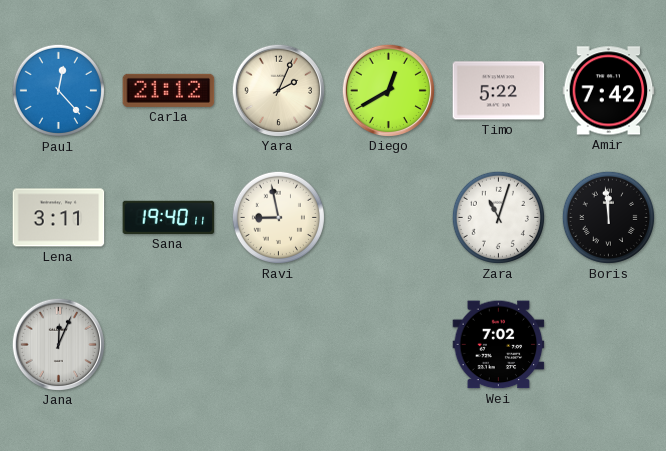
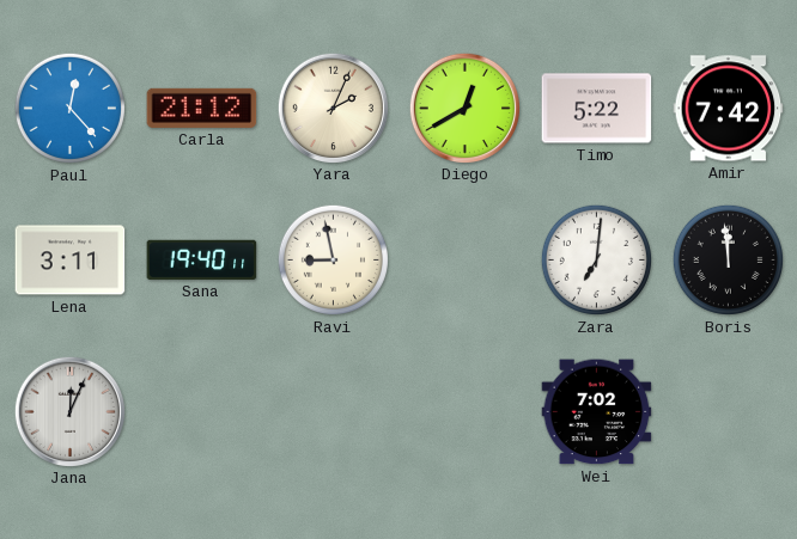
Zara: 11:03 -> 7:01
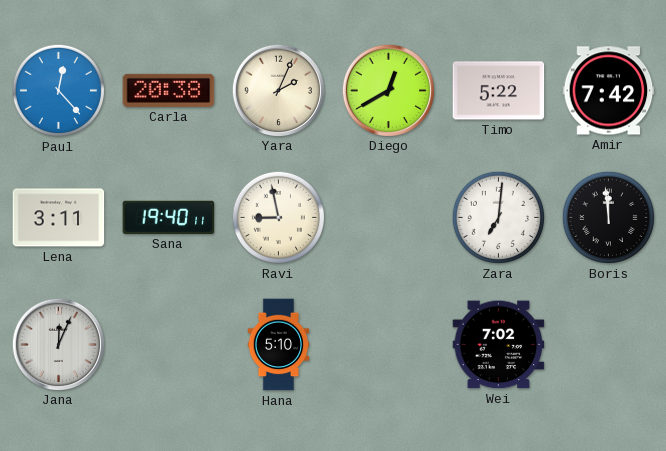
Carla: 21:12 -> 20:38
Hana: none -> 5:10
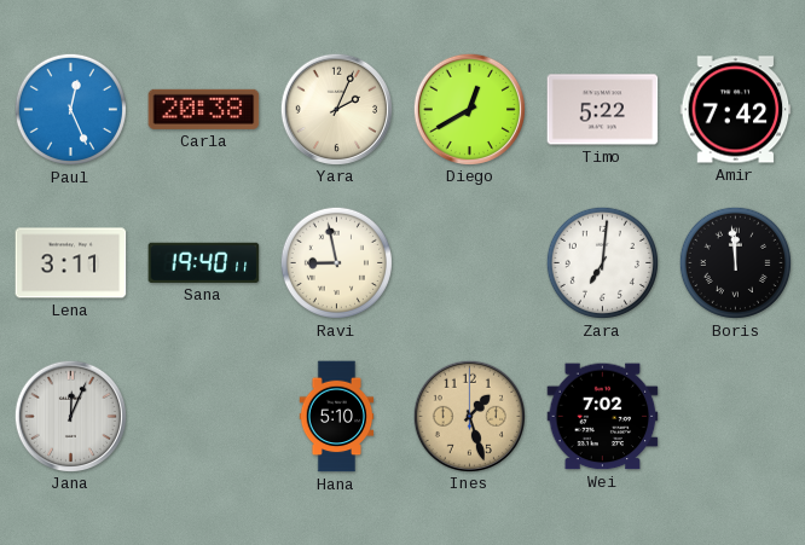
Paul: 12:23 -> 12:26
Ines: none -> 1:27
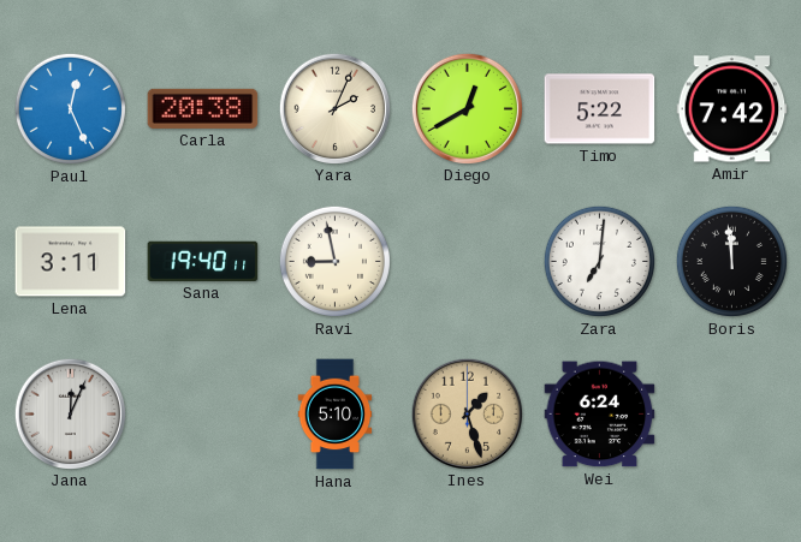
Wei: 7:02 -> 6:24
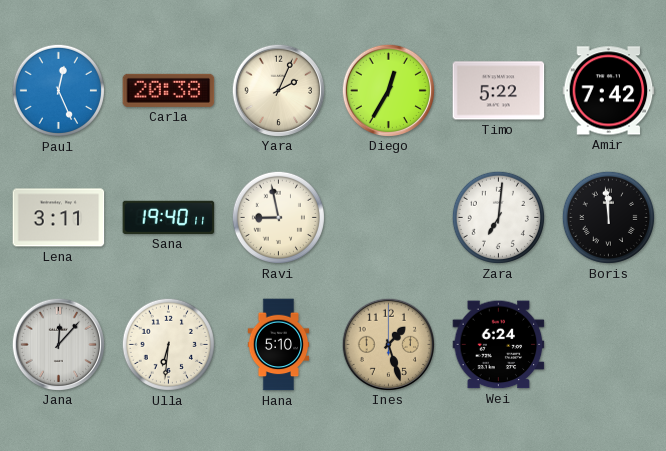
Diego: 12:40 -> 12:35
Jana: 12:04 -> 12:07
Ulla: none -> 6:31
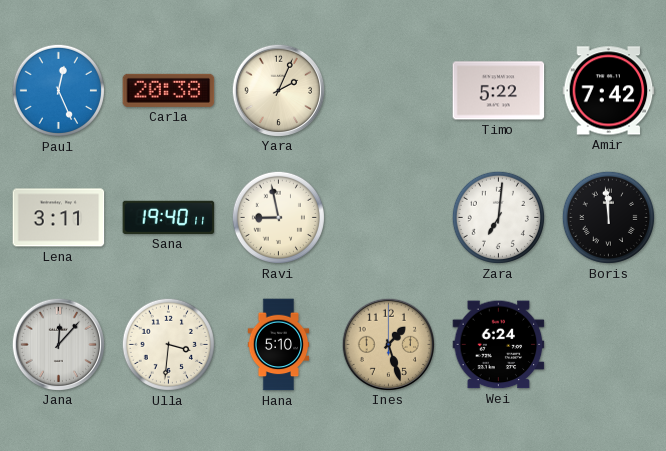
Diego: 12:35 -> none
Ulla: 6:31 -> 3:31
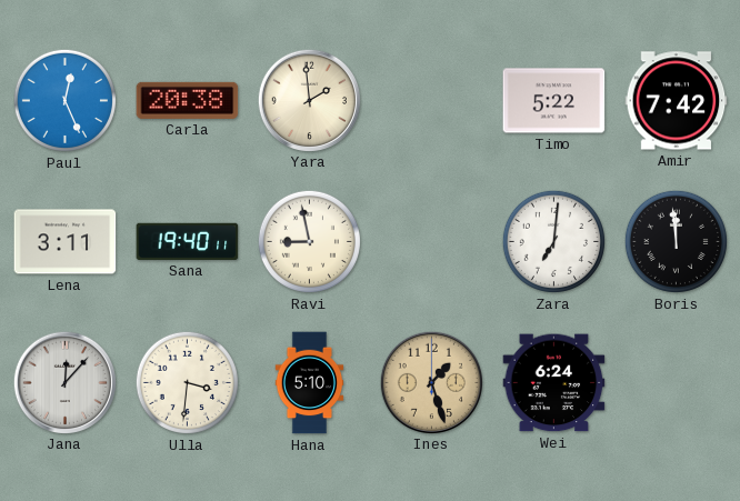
Yara: 2:04 -> 1:59
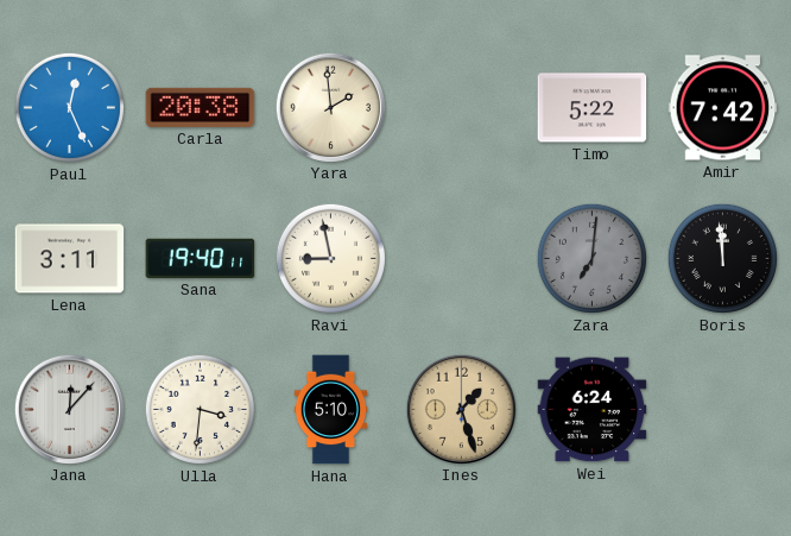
Zara dial: white -> grey
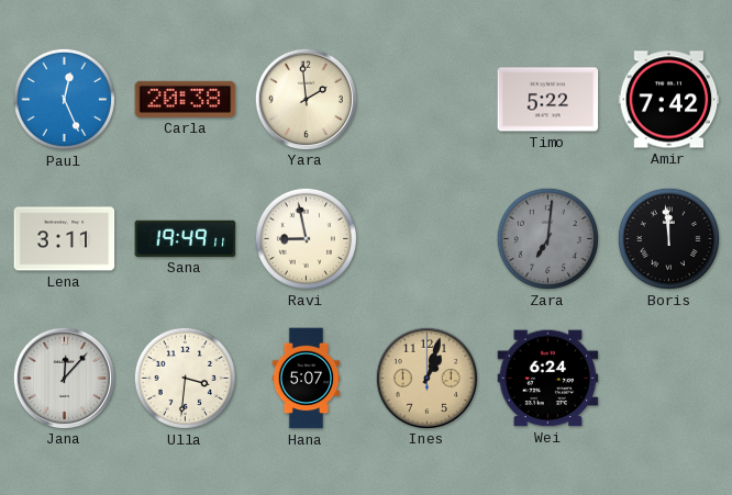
Sana: 19:40 -> 19:49
Hana: 5:10 -> 5:07
Ines: 1:27 -> 1:03
